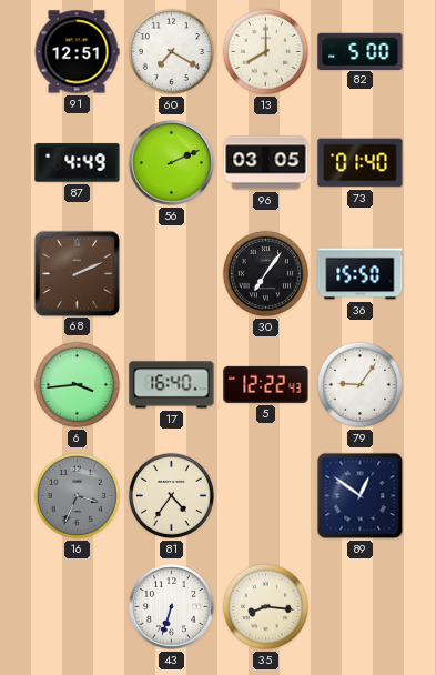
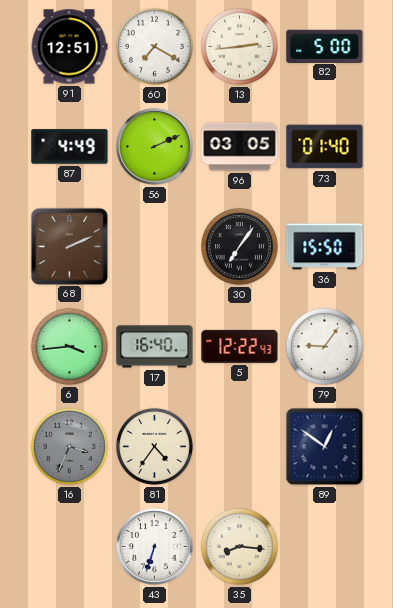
13: 8:00 -> 2:44
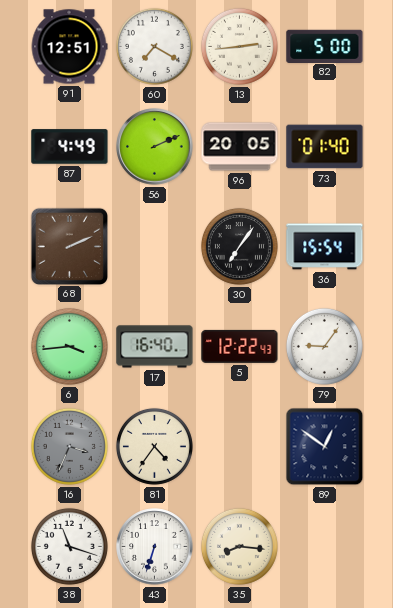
96: 03:05 -> 20:05
36: 15:50 -> 15:54
38: none -> 11:18
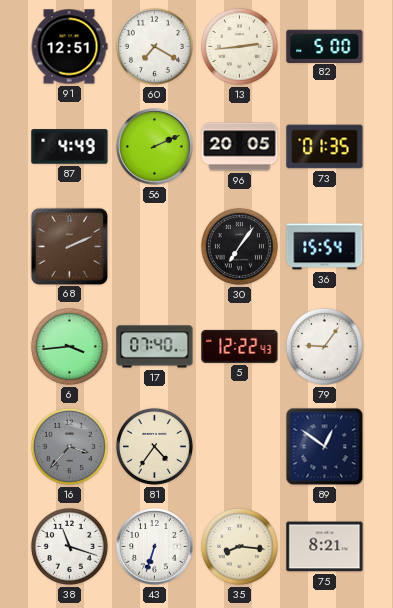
73: 01:40 -> 01:35
17: 16:40 -> 07:40
16: 3:34 -> 3:37
75: none -> 8:21
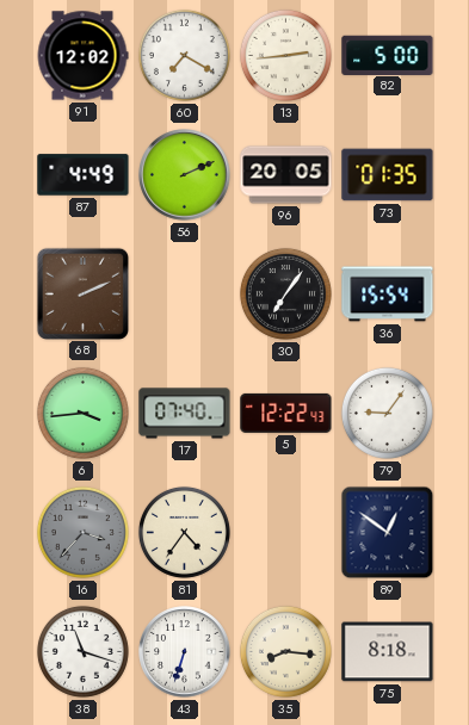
91: 12:51 -> 12:02
75: 8:21 -> 8:18
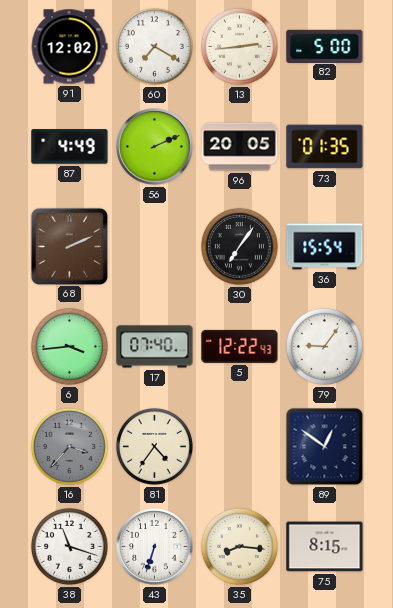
75: 8:18 -> 8:15
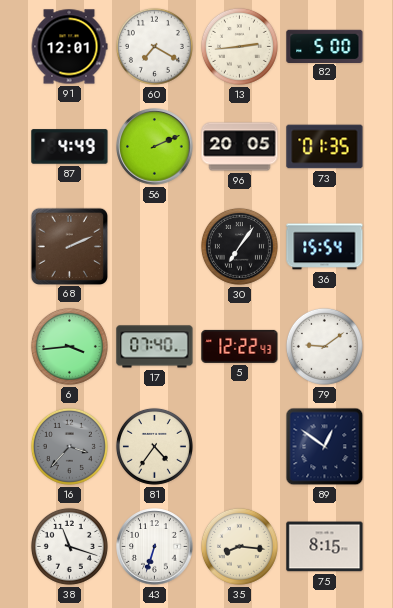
91: 12:02 -> 12:01
79: 9:06 -> 9:09
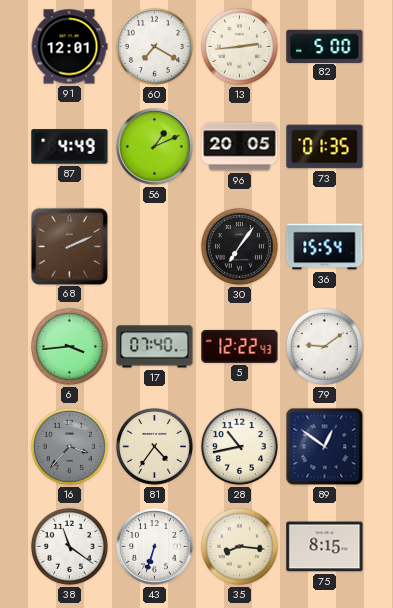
56: 2:11 -> 1:11
28: none -> 10:43
38: 11:18 -> 11:21
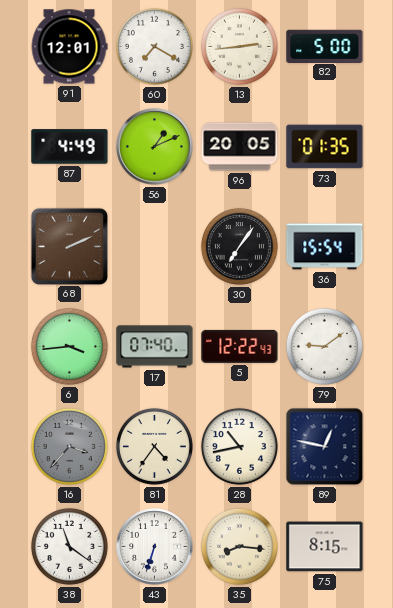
89: 12:51 -> 12:47
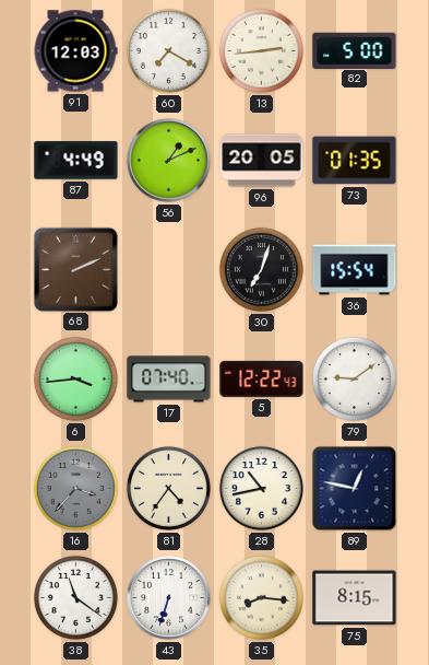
91: 12:01 -> 12:03
30: 7:06 -> 7:03
